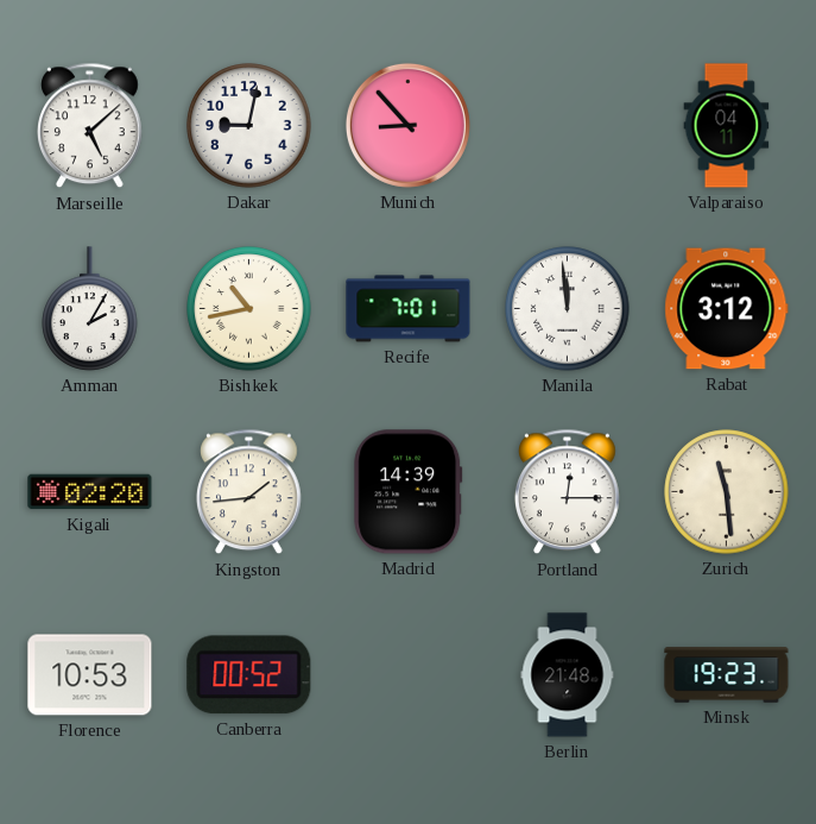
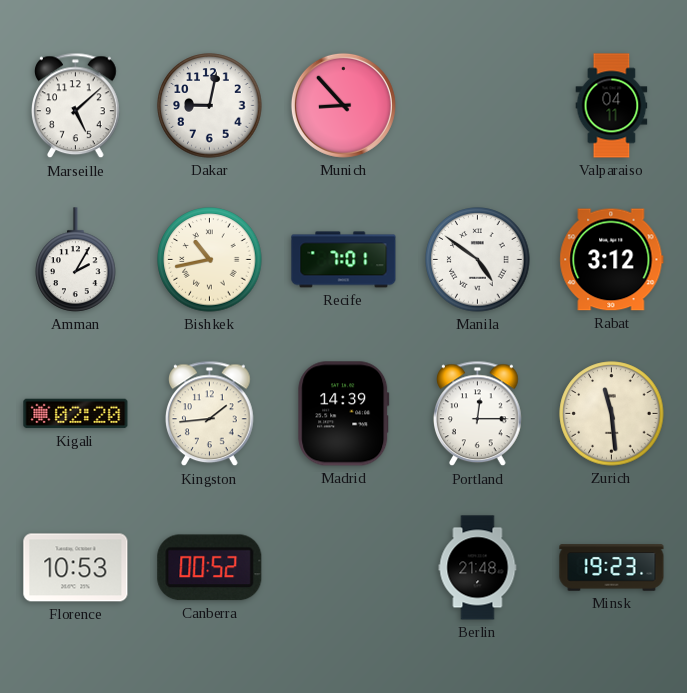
Manila: 11:59 -> 4:51
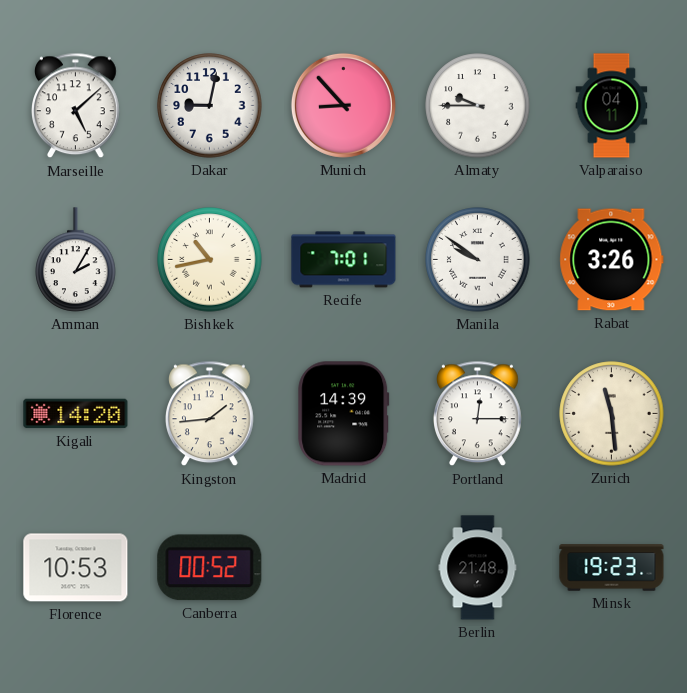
Almaty: none -> 9:45
Manila: 4:51 -> 9:51
Rabat: 3:12 -> 3:26
Kigali: 02:20 -> 14:20
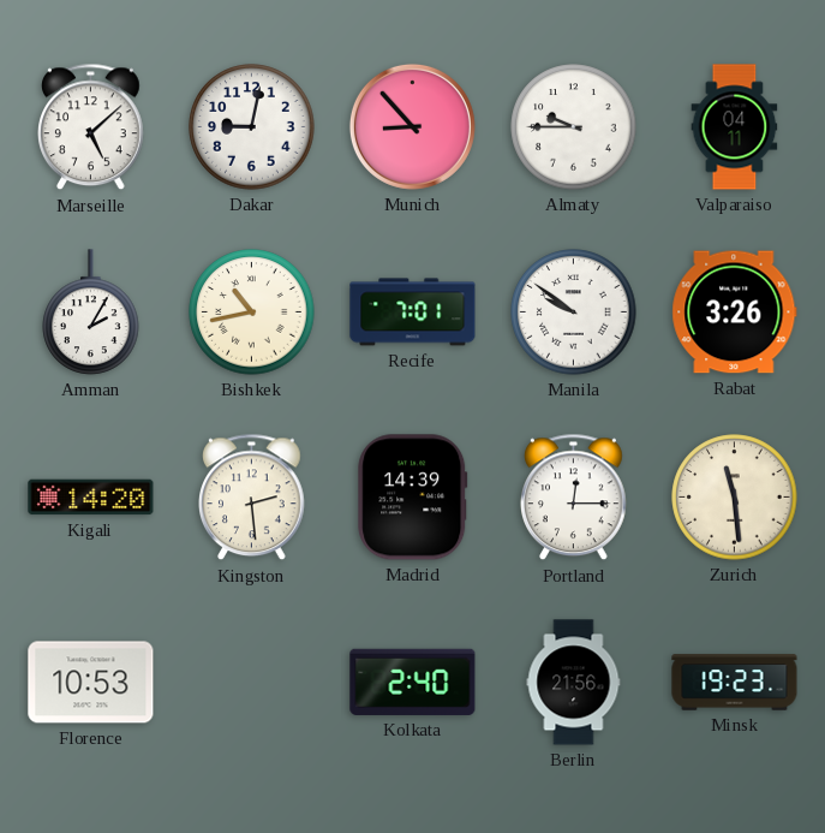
Kingston: 1:44 -> 2:29
Canberra: 00:52 -> none
Kolkata: none -> 2:40
Berlin: 21:48 -> 21:56
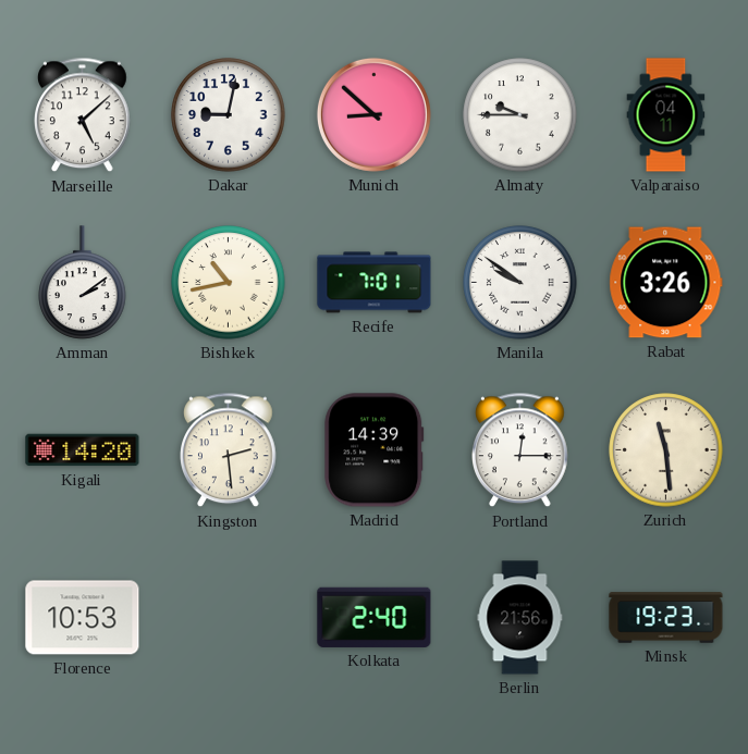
Munich: 8:53 -> 8:52
Amman: 2:05 -> 2:09
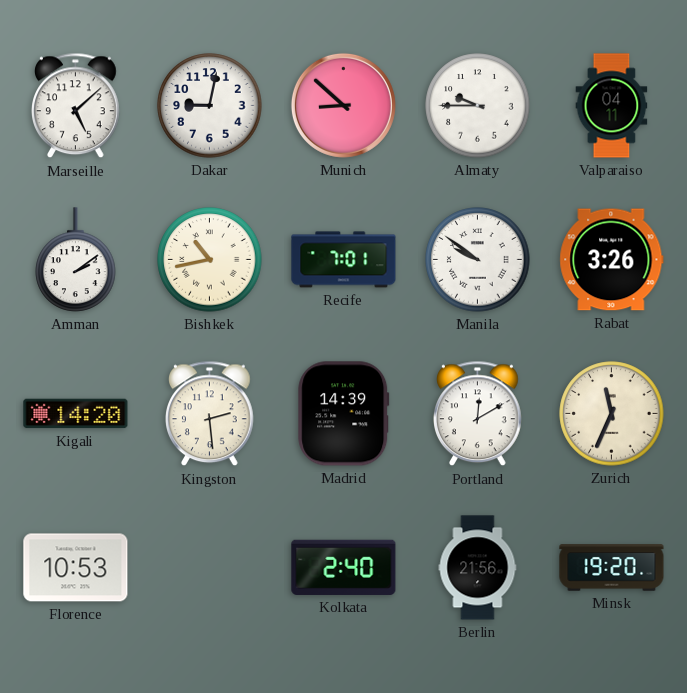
Portland: 12:15 -> 12:10
Zurich: 11:29 -> 11:34
Minsk: 19:23 -> 19:20
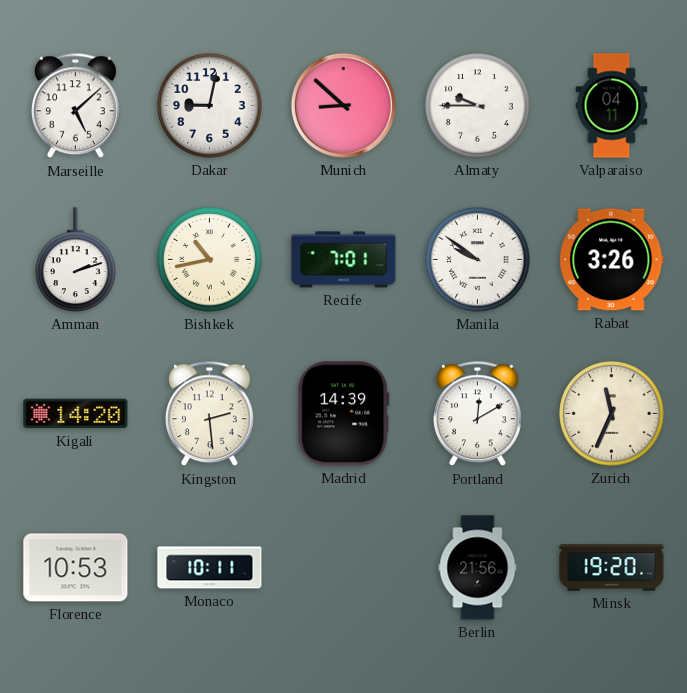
Amman: 2:09 -> 2:12
Monaco: none -> 10:11
Kolkata: 2:40 -> none
